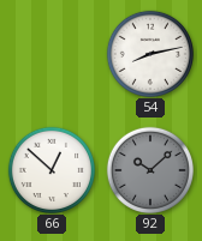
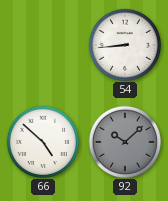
54: 8:13 -> 8:44
66: 12:52 -> 4:52
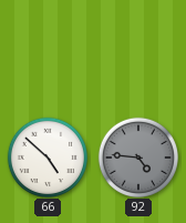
54: 8:44 -> none
92: 10:08 -> 4:46
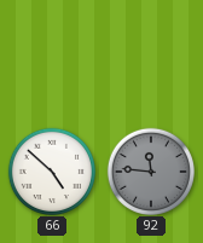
92: 4:46 -> 11:46
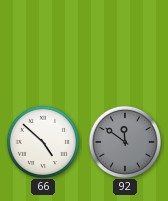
92: 11:46 -> 11:51
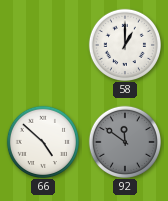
58: none -> 1:00
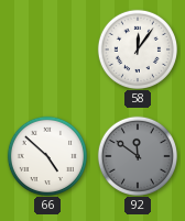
58: 1:00 -> 12:06
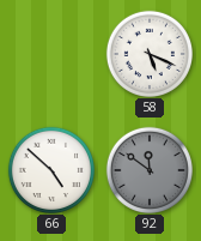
58: 12:06 -> 5:19
